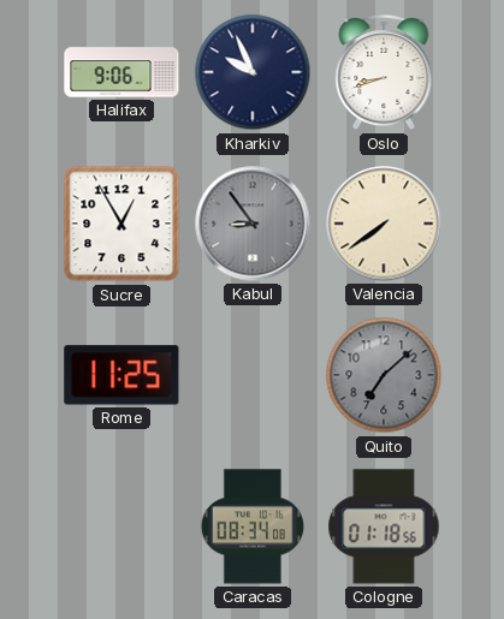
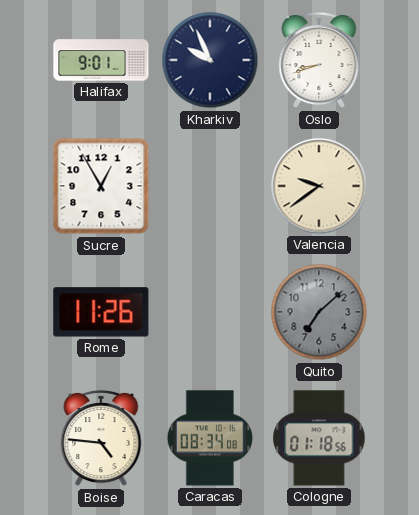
Halifax: 9:06 -> 9:01
Kabul: 8:54 -> none
Valencia: 7:39 -> 9:39
Rome: 11:25 -> 11:26
Boise: none -> 4:46
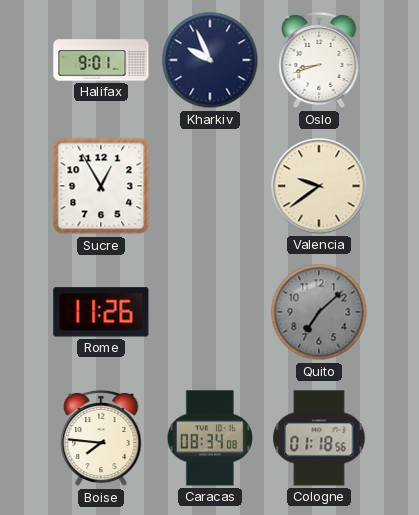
Boise: 4:46 -> 7:46
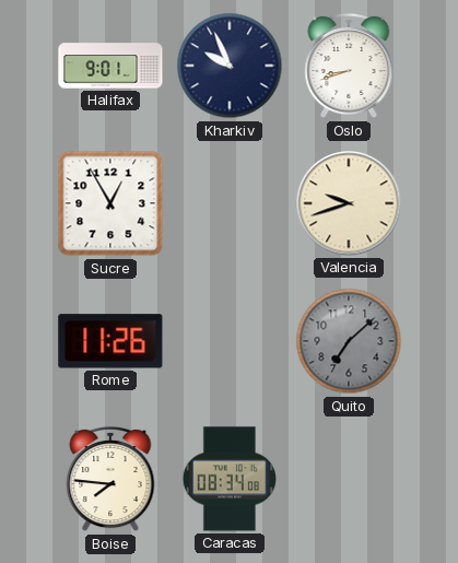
Valencia: 9:39 -> 9:42
Cologne: 01:18 -> none
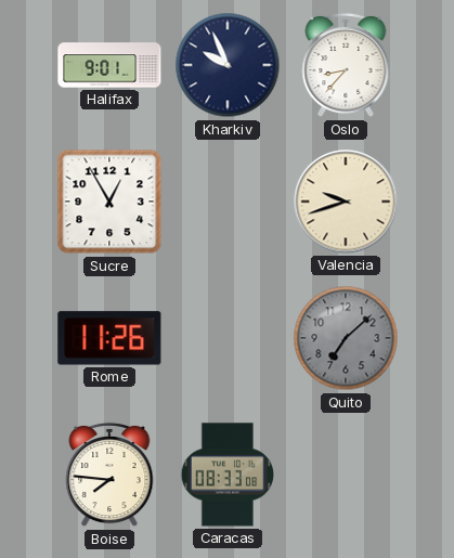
Oslo: 8:42 -> 8:37
Caracas: 08:34 -> 08:33
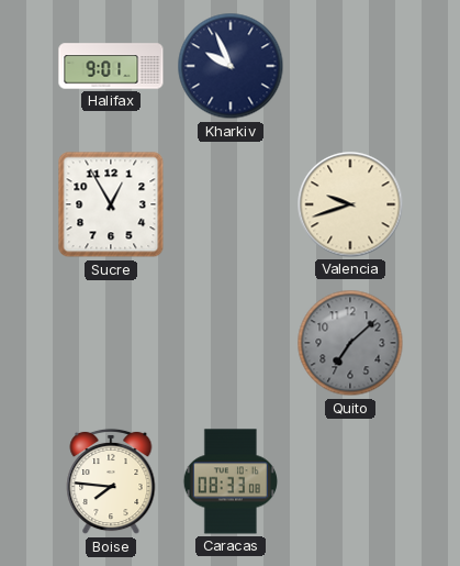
Oslo: 8:37 -> none
Rome: 11:26 -> none
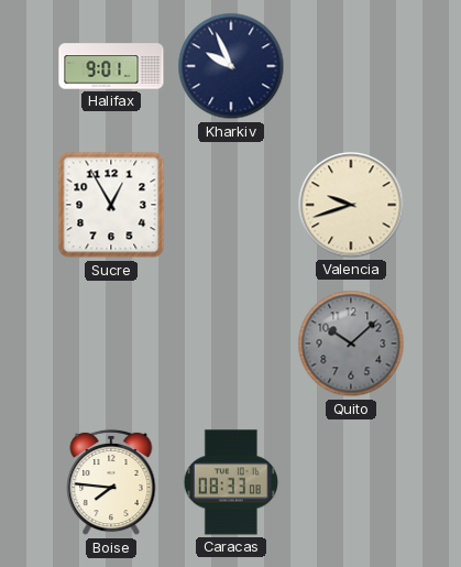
Quito: 7:08 -> 10:08
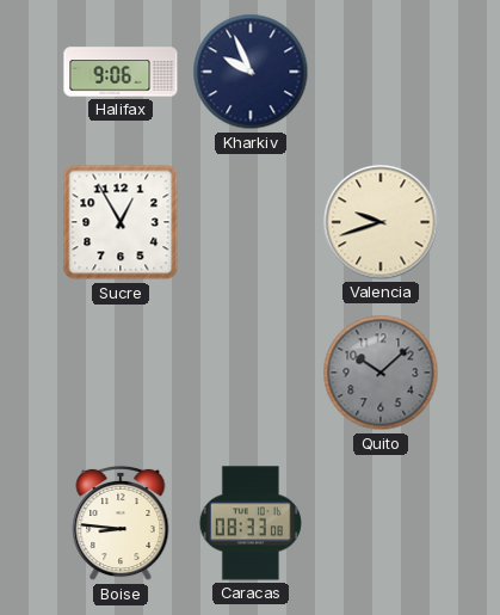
Halifax: 9:01 -> 9:06
Boise: 7:46 -> 8:46
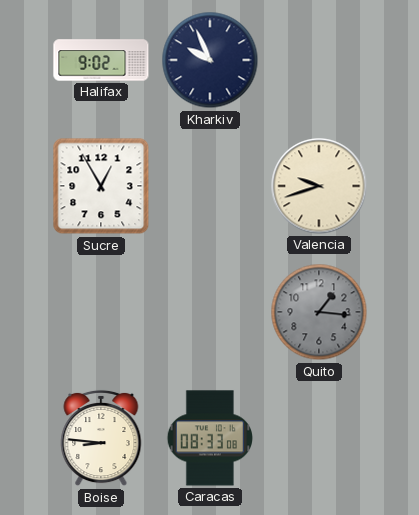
Halifax: 9:06 -> 9:02
Quito: 10:08 -> 1:16
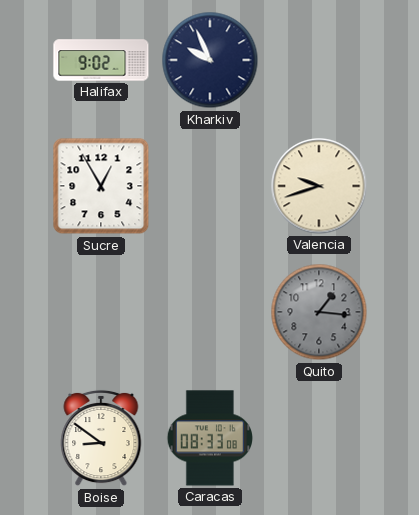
Boise: 8:46 -> 8:51
